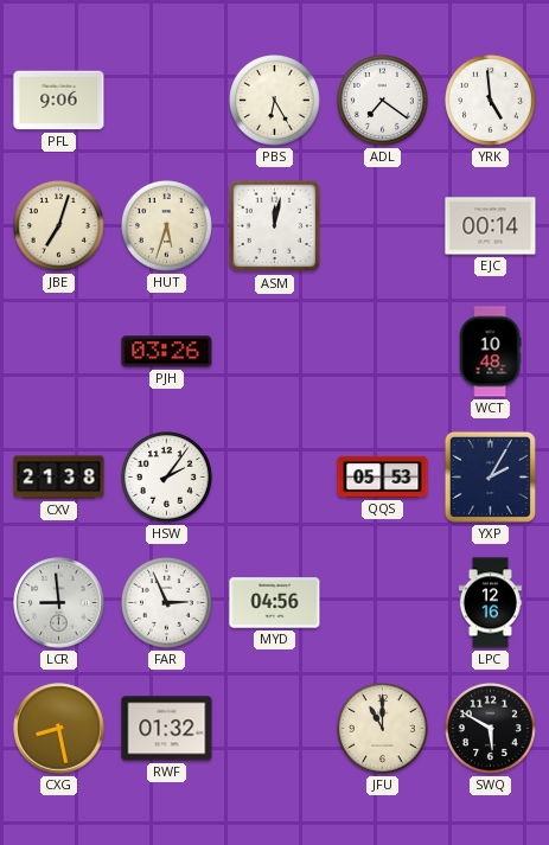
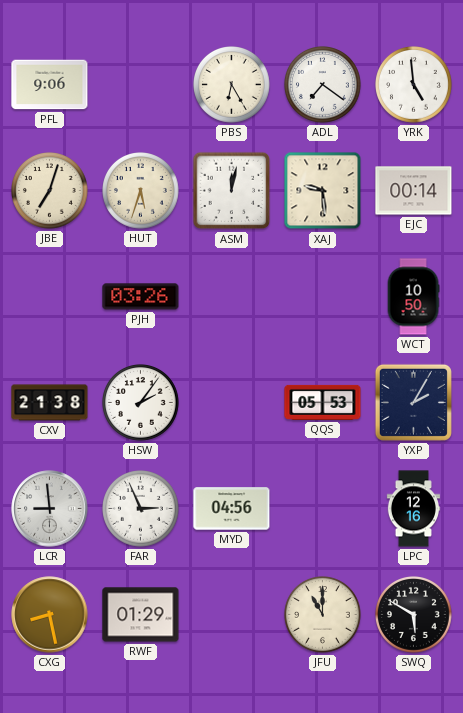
XAJ: none -> 9:29
WCT: 10:48 -> 10:50
RWF: 01:32 -> 01:29
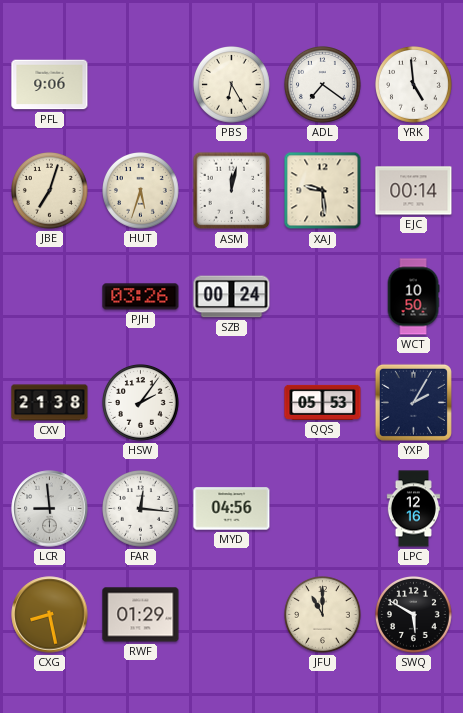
SZB: none -> 00:24
FAR: 2:56 -> 12:16
